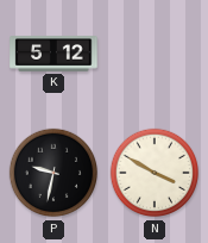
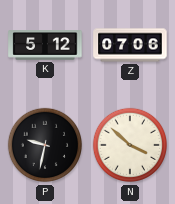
Z: none -> 07:06
N: 3:50 -> 3:52
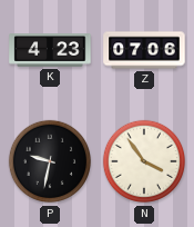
K: 5:12 -> 4:23
N: 3:52 -> 3:54
